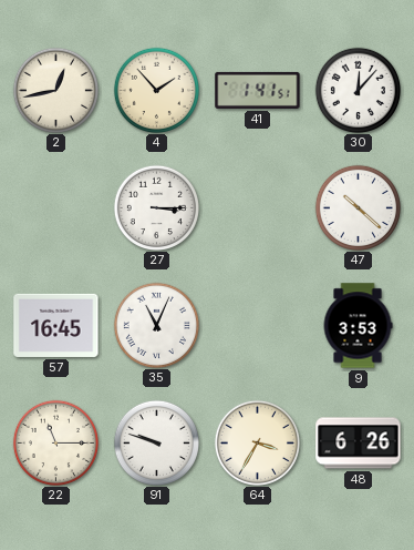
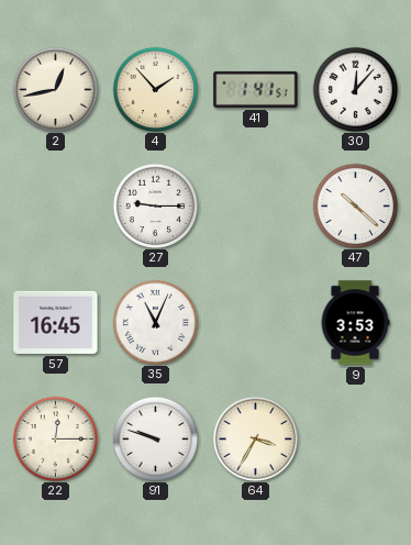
27: 3:15 -> 9:15
22: 11:15 -> 12:15
48: 6:26 -> none
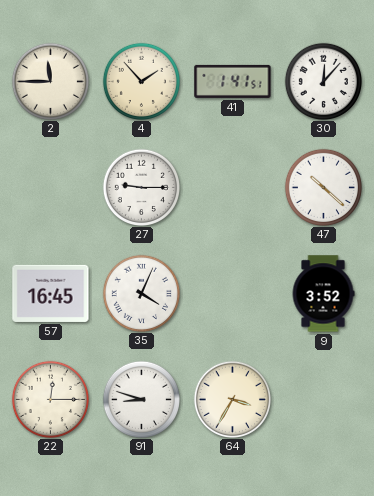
2: 12:43 -> 11:45
35: 11:04 -> 4:04
9: 3:53 -> 3:52
91: 9:48 -> 8:48
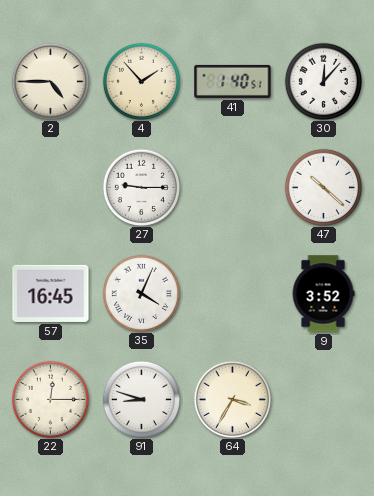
2: 11:45 -> 4:45
41: 1:41 -> 1:40
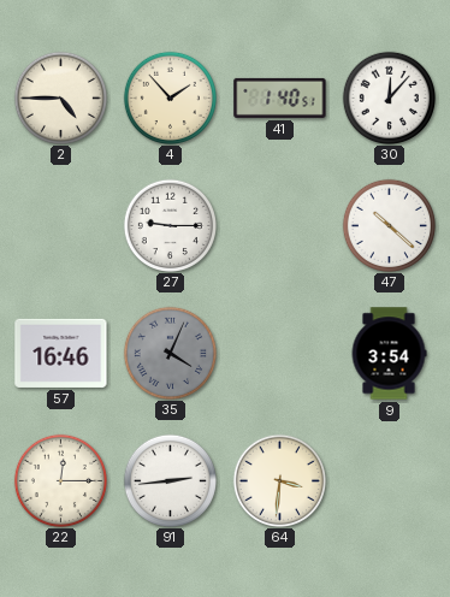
57: 16:45 -> 16:46
35 dial: white -> grey
9: 3:52 -> 3:54
91: 8:48 -> 2:44
64: 3:35 -> 3:31
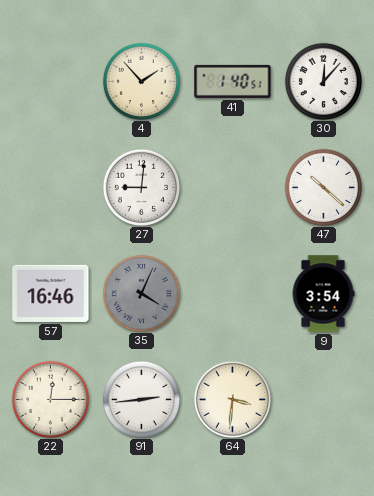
2: 4:45 -> none
27: 9:15 -> 9:01
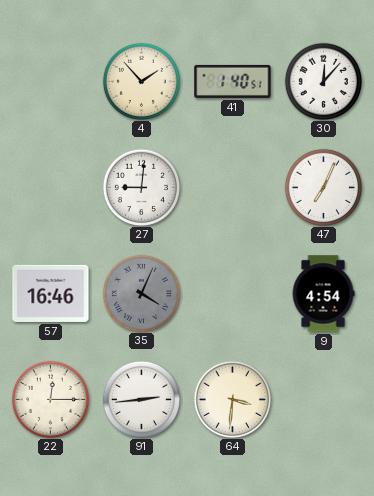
47: 10:22 -> 7:04
9: 3:54 -> 4:54
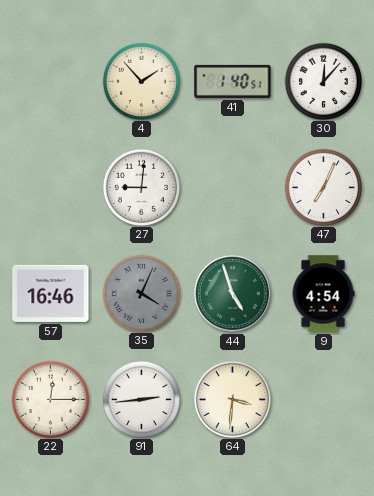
44: none -> 4:57
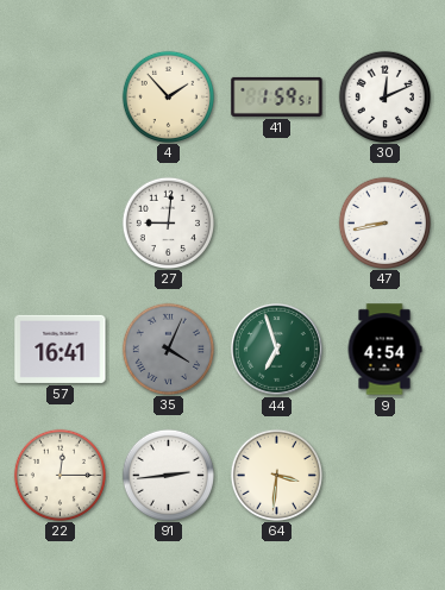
41: 1:40 -> 1:59
30: 12:07 -> 12:11
47: 7:04 -> 8:43
57: 16:46 -> 16:41
44: 4:57 -> 6:57
